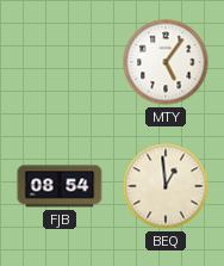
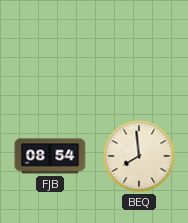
MTY: 5:06 -> none
BEQ: 12:59 -> 7:59
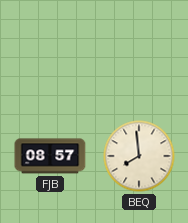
FJB: 08:54 -> 08:57
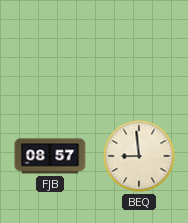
BEQ: 7:59 -> 8:59
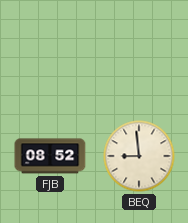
FJB: 08:57 -> 08:52
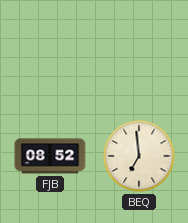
BEQ: 8:59 -> 6:59
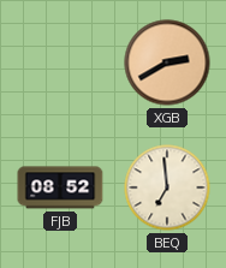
XGB: none -> 2:40
